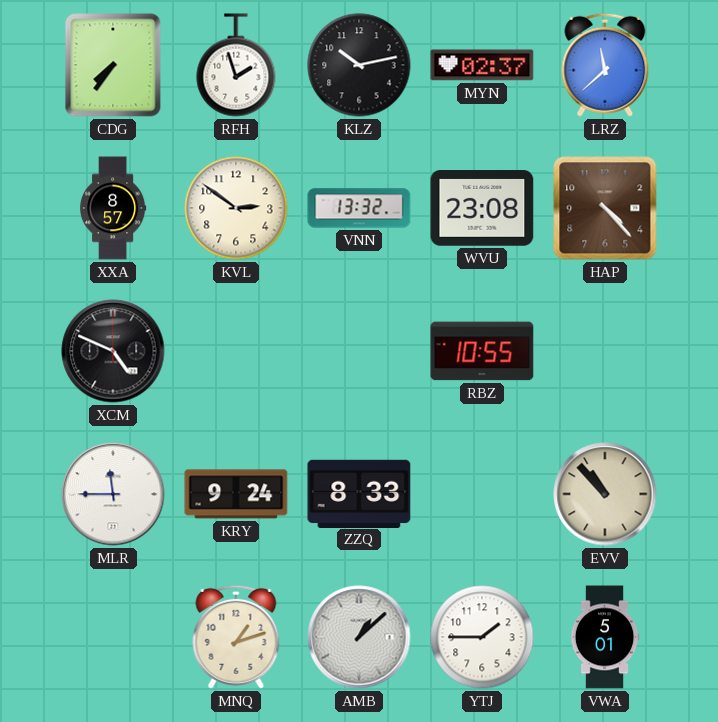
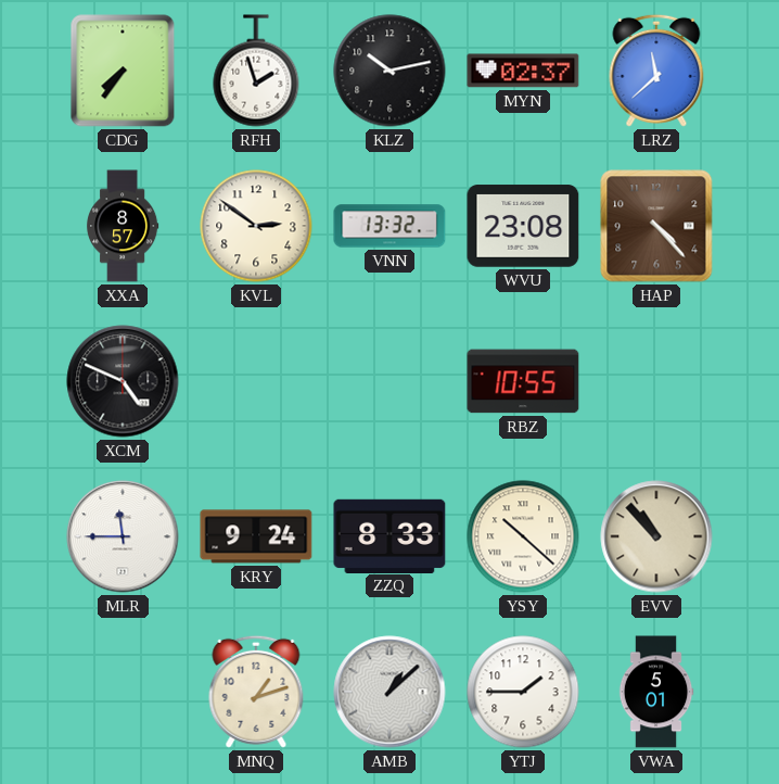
YSY: none -> 10:22
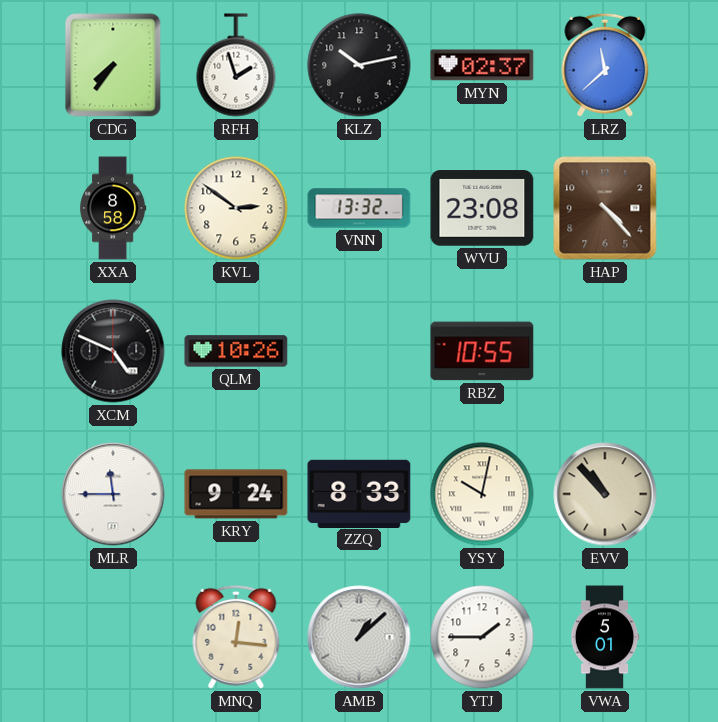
XXA: 8:57 -> 8:58
QLM: none -> 10:26
YSY: 10:22 -> 10:02
MNQ: 1:12 -> 12:16
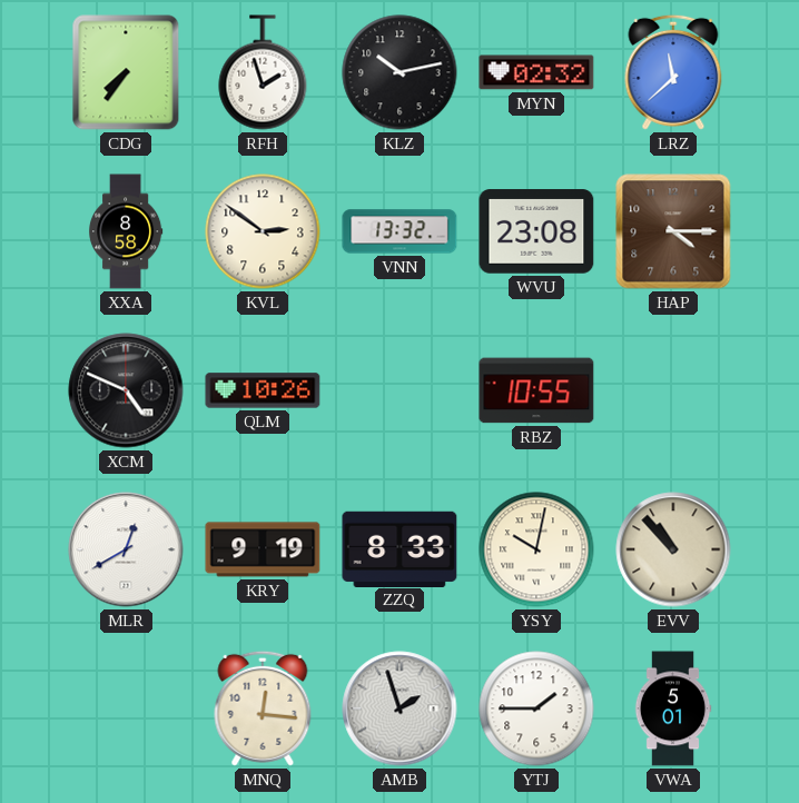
MYN: 02:37 -> 02:32
HAP: 4:23 -> 4:15
MLR: 11:45 -> 12:40
KRY: 9:24 -> 9:19
AMB: 1:08 -> 1:57
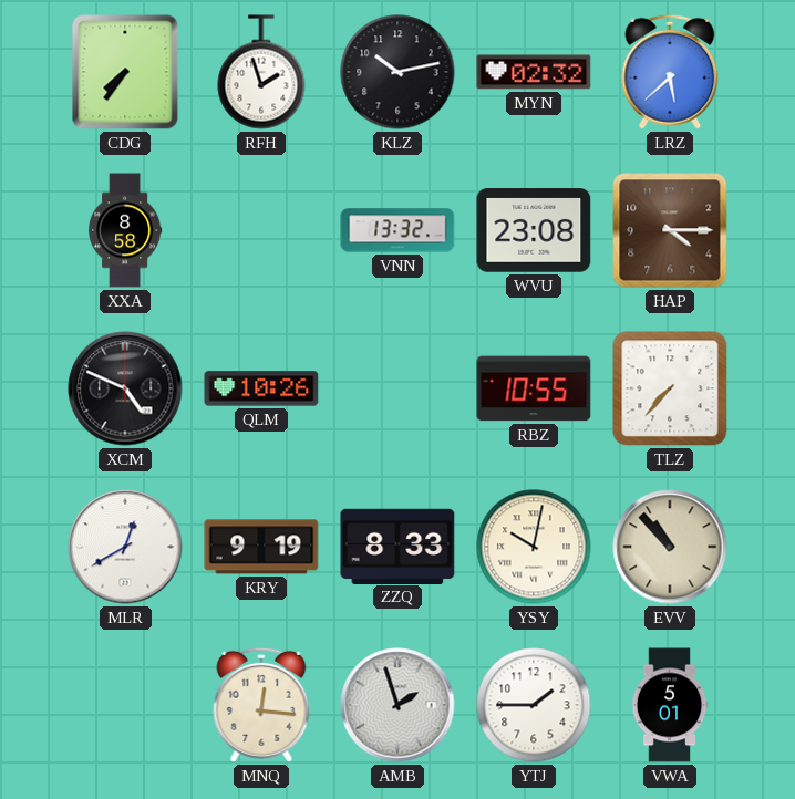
LRZ: 11:38 -> 5:38
KVL: 2:51 -> none
TLZ: none -> 7:37
